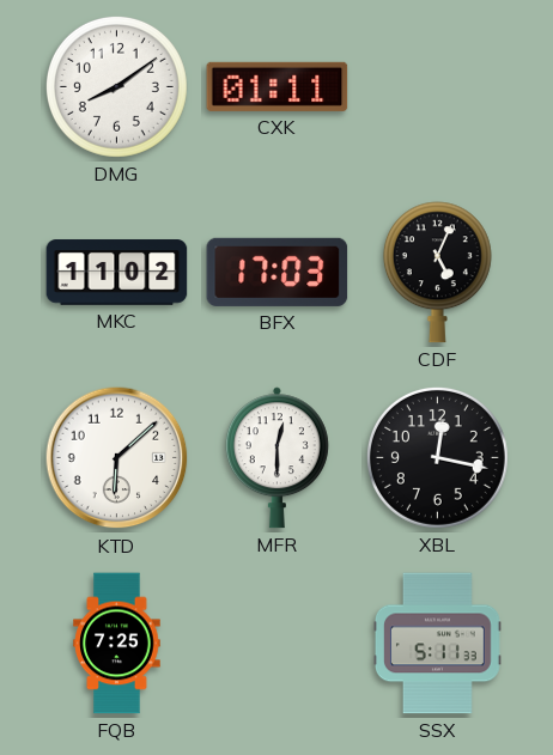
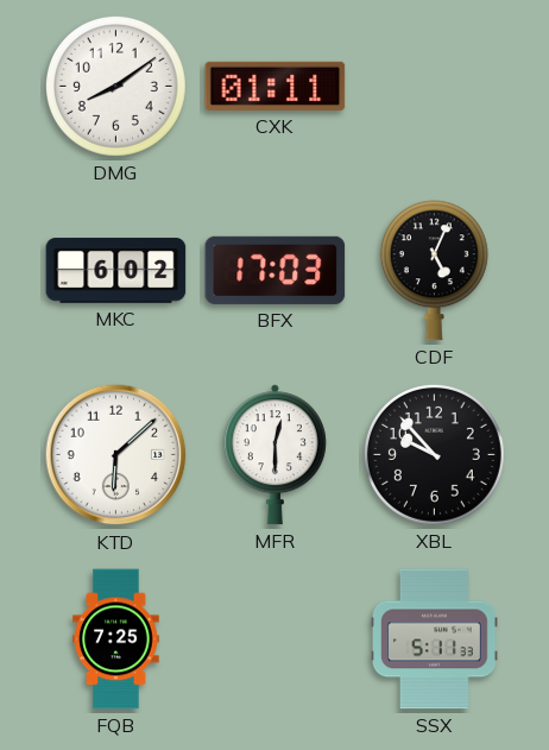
MKC: 11:02 -> 6:02
XBL: 12:17 -> 9:53
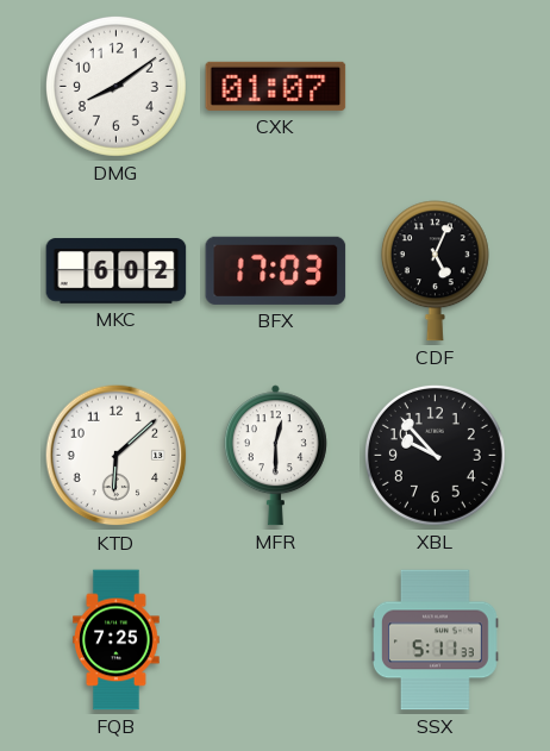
CXK: 01:11 -> 01:07
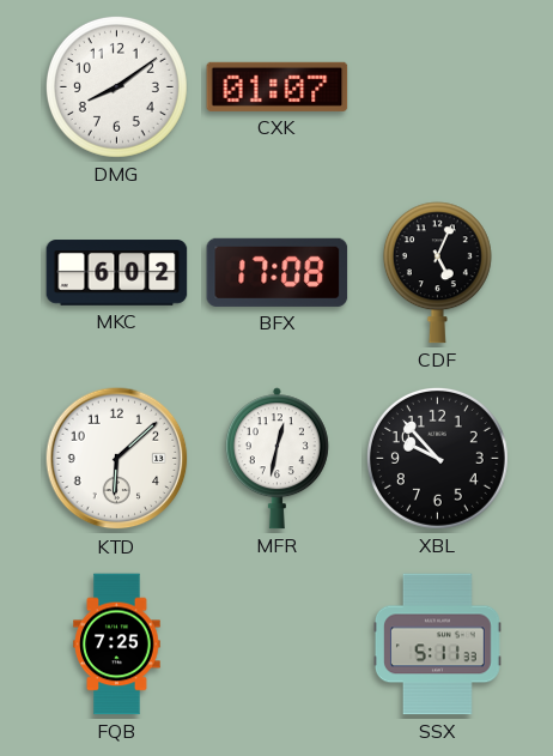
BFX: 17:03 -> 17:08
MFR: 12:30 -> 12:32
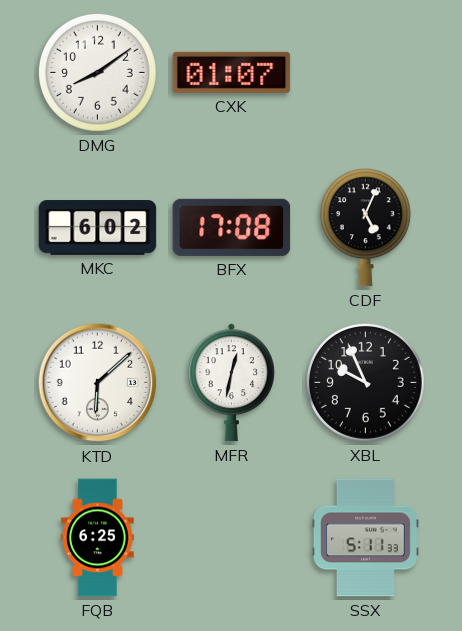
XBL: 9:53 -> 9:56
FQB: 7:25 -> 6:25
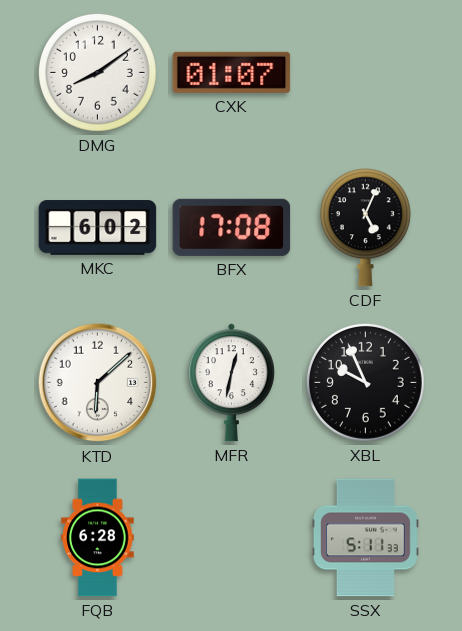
FQB: 6:25 -> 6:28
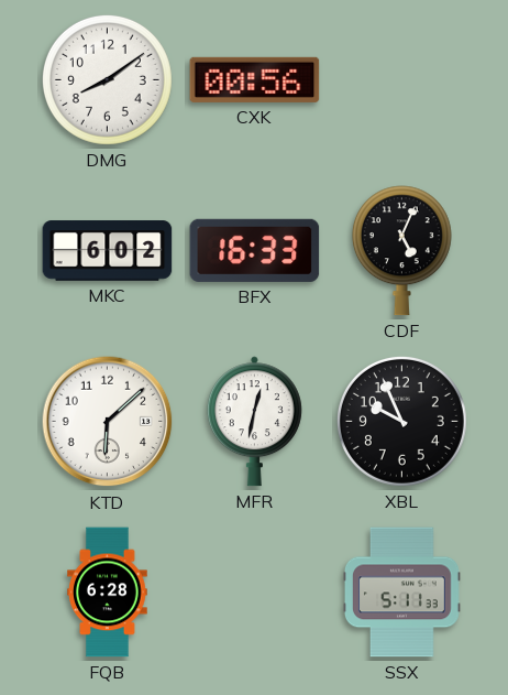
CXK: 01:07 -> 00:56
BFX: 17:08 -> 16:33
